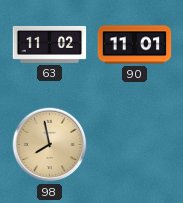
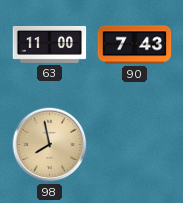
63: 11:02 -> 11:00
90: 11:01 -> 7:43
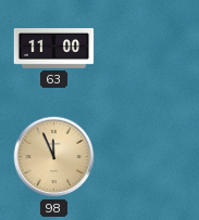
90: 7:43 -> none
98: 7:58 -> 11:56
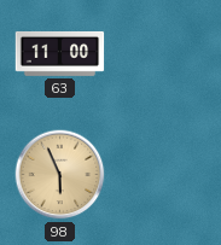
98: 11:56 -> 5:56
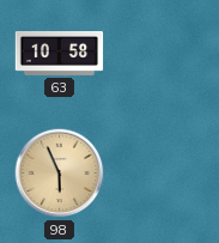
63: 11:00 -> 10:58
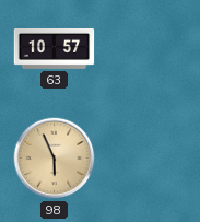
63: 10:58 -> 10:57
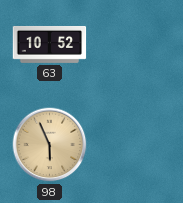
63: 10:57 -> 10:52
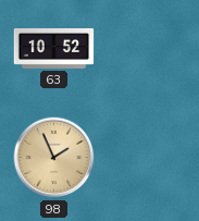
98: 5:56 -> 1:56
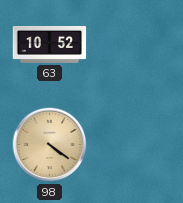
98: 1:56 -> 4:21
